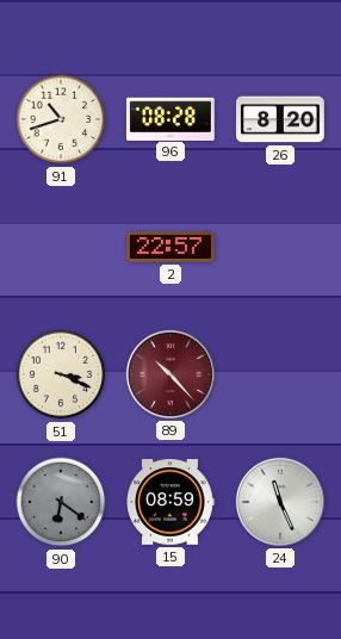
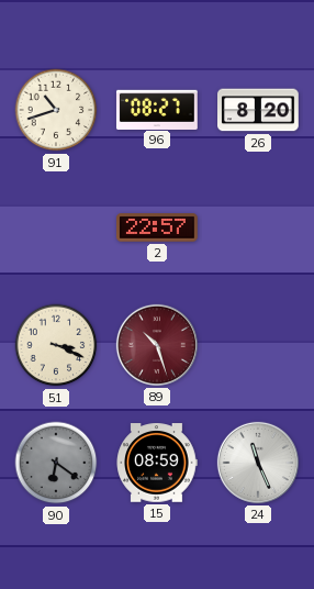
96: 08:28 -> 08:27
89: 10:23 -> 10:27
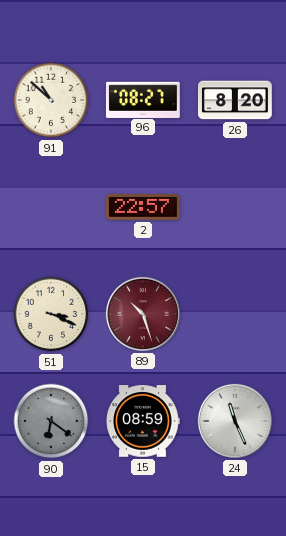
91: 10:42 -> 10:52
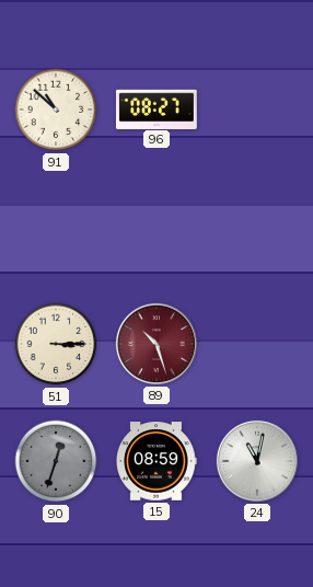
26: 8:20 -> none
2: 22:57 -> none
51: 3:19 -> 3:15
90: 6:21 -> 12:33
24: 11:26 -> 11:02
